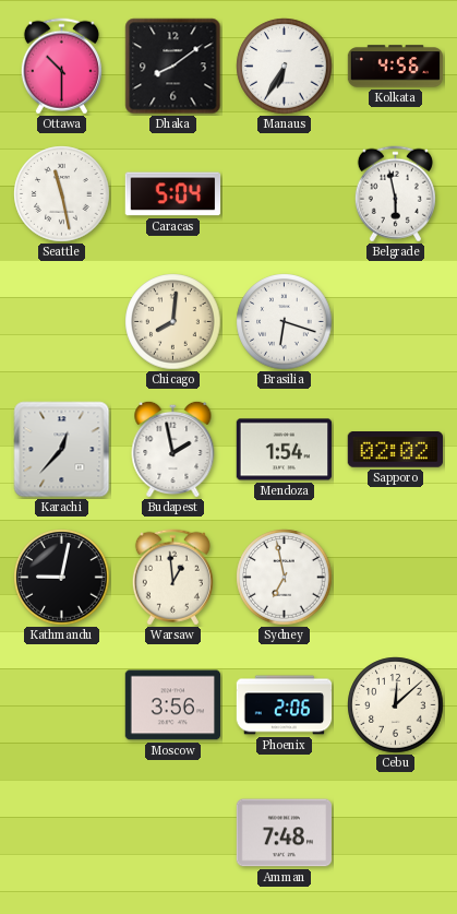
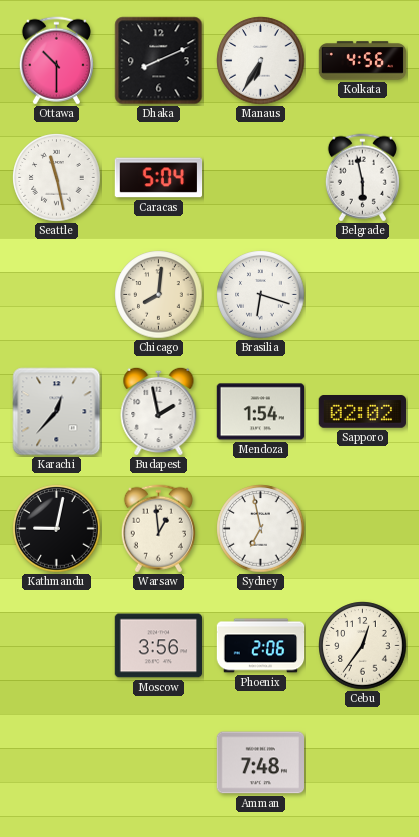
Dhaka: 8:09 -> 8:11
Cebu: 12:08 -> 12:36
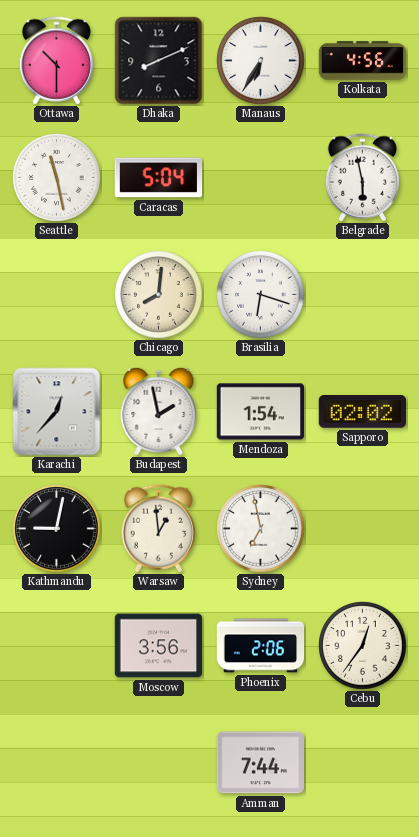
Amman: 7:48 -> 7:44
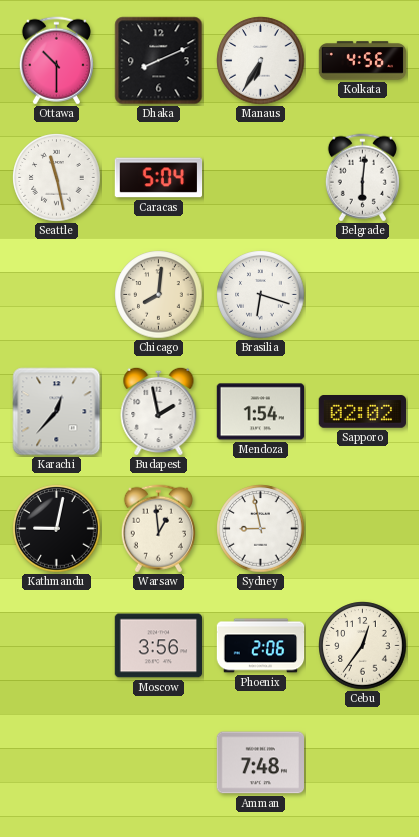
Belgrade: 5:58 -> 6:01
Sydney: 6:58 -> 8:58
Amman: 7:44 -> 7:48
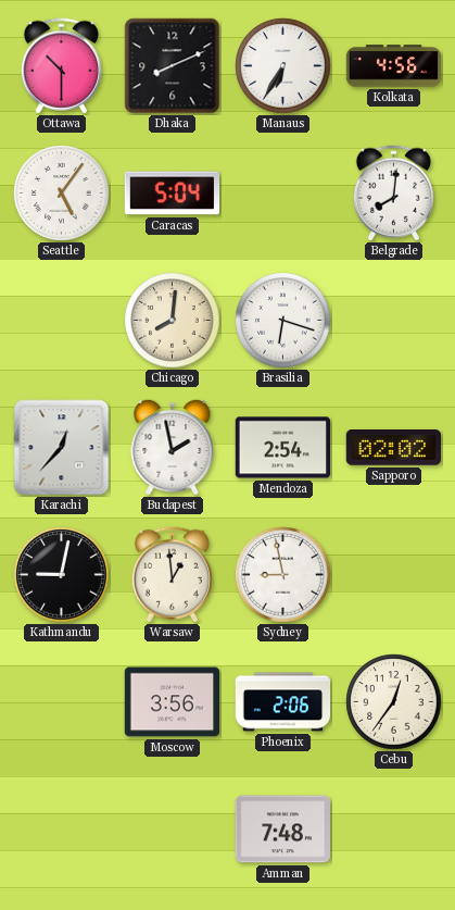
Seattle: 11:28 -> 5:06
Belgrade: 6:01 -> 8:01
Mendoza: 1:54 -> 2:54
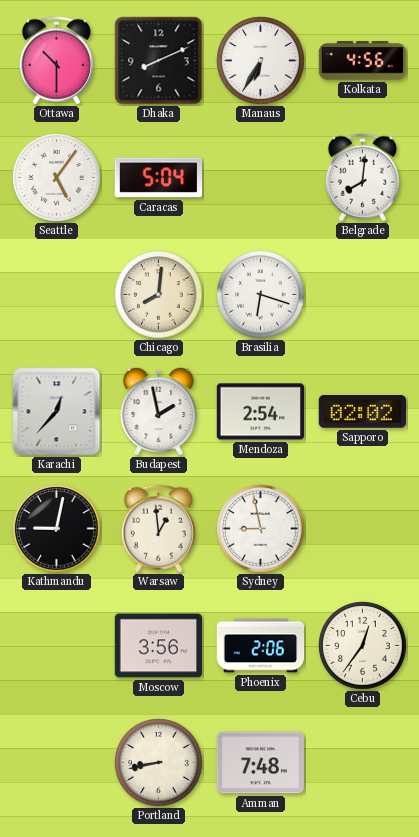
Portland: none -> 8:43
